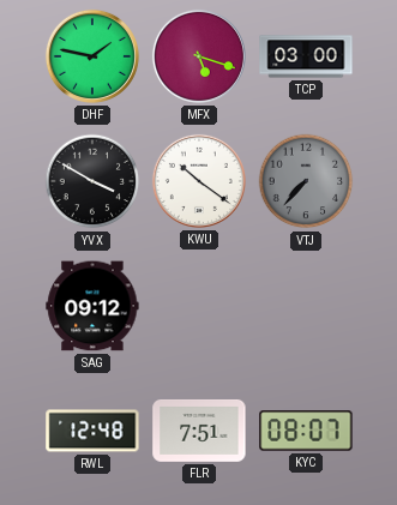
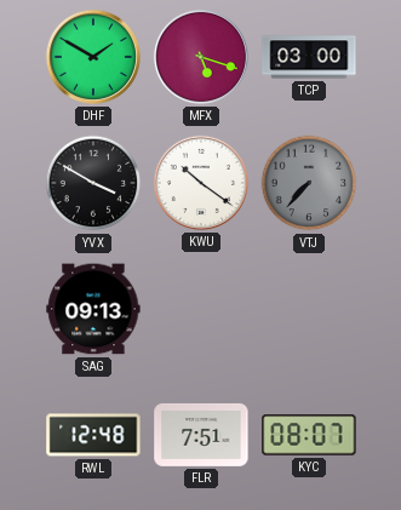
DHF: 1:47 -> 1:50
SAG: 09:12 -> 09:13
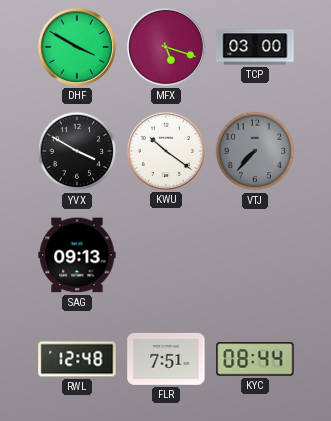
DHF: 1:50 -> 3:50
KYC: 08:07 -> 08:44
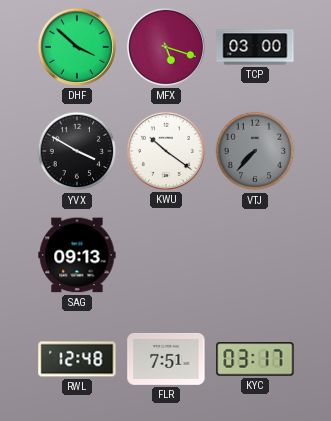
DHF: 3:50 -> 3:52
KYC: 08:44 -> 03:17
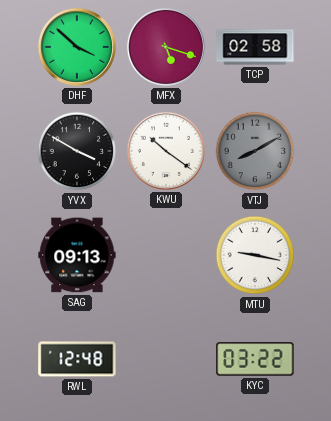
TCP: 03:00 -> 02:58
VTJ: 7:37 -> 8:10
MTU: none -> 9:17
FLR: 7:51 -> none
KYC: 03:17 -> 03:22
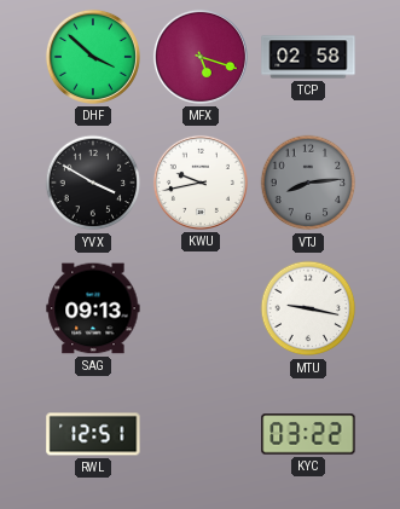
KWU: 10:21 -> 9:43
VTJ: 8:10 -> 8:14
RWL: 12:48 -> 12:51
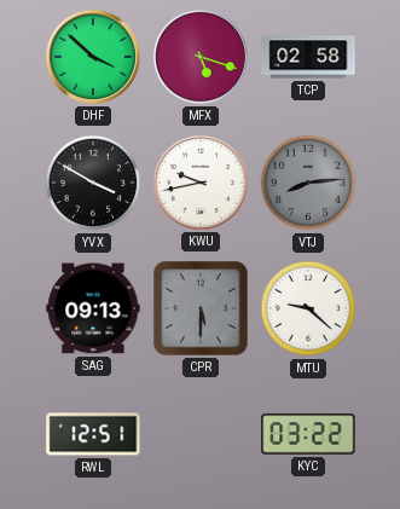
CPR: none -> 5:30
MTU: 9:17 -> 9:22
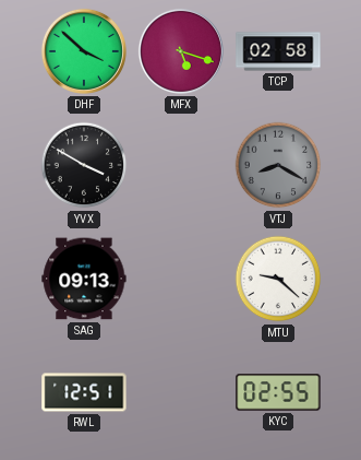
KWU: 9:43 -> none
VTJ: 8:14 -> 8:20
CPR: 5:30 -> none
KYC: 03:22 -> 02:55
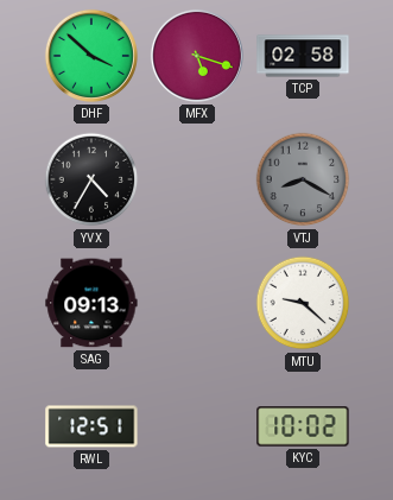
YVX: 3:50 -> 4:35
KYC: 02:55 -> 10:02
